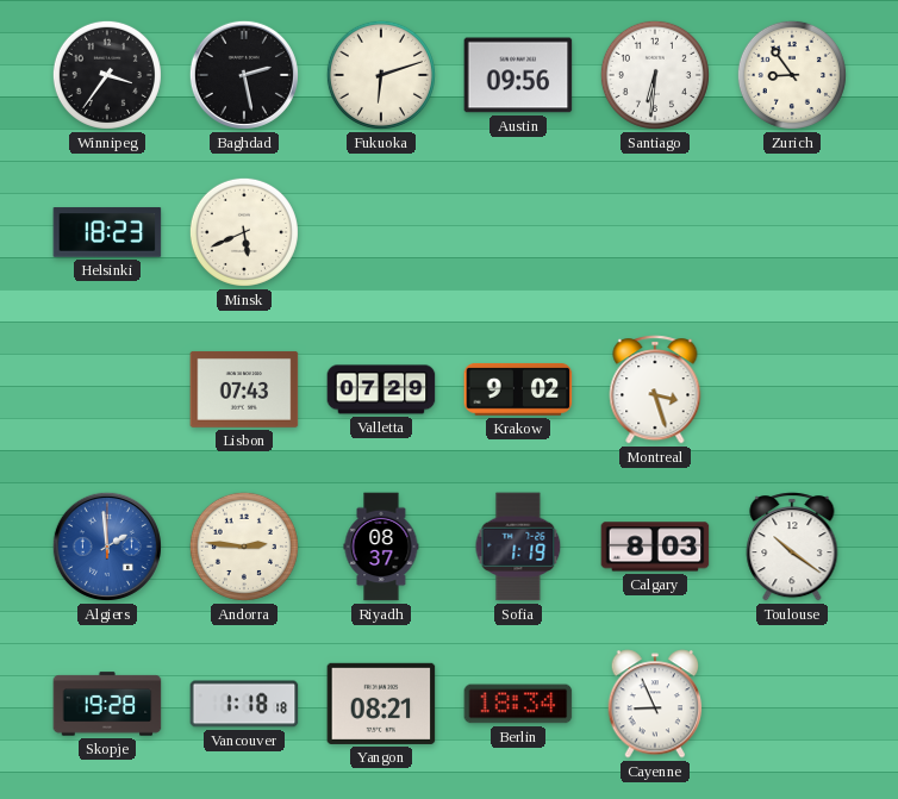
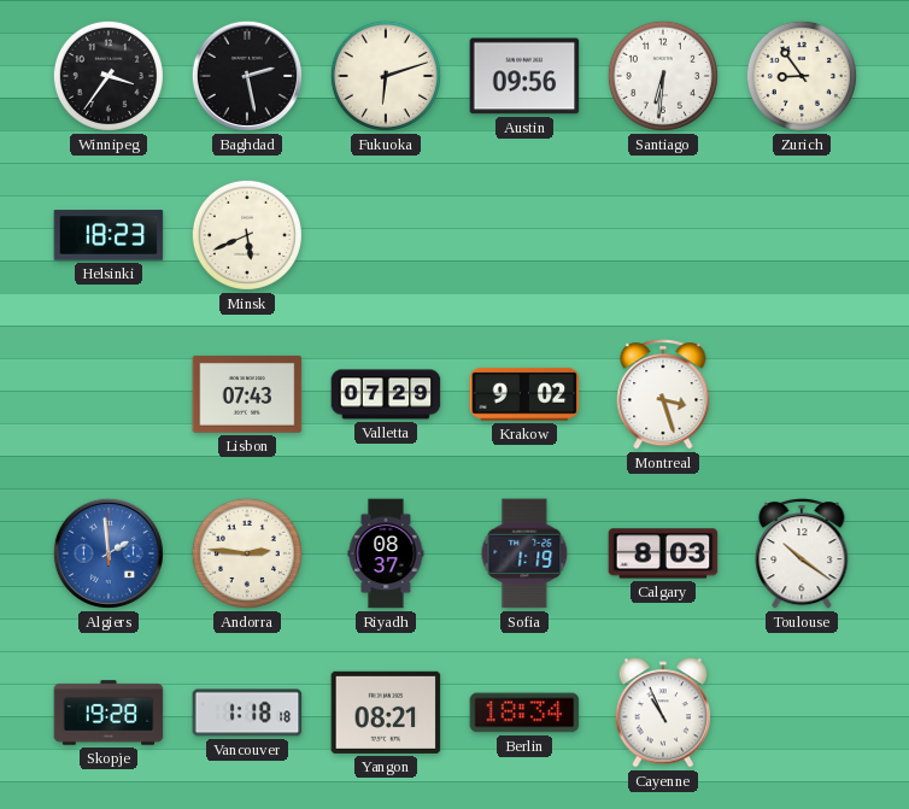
Cayenne: 8:56 -> 10:56
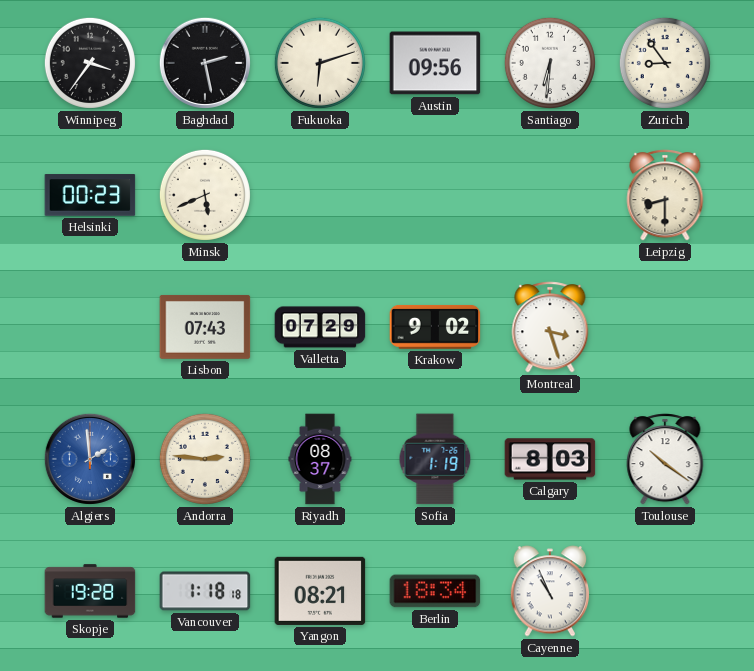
Helsinki: 18:23 -> 00:23
Leipzig: none -> 8:30
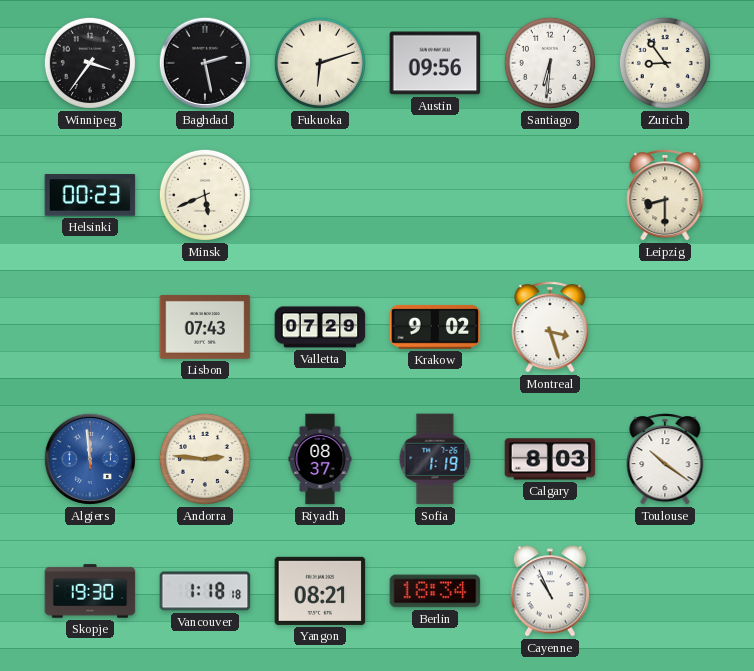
Algiers: 1:59 -> 11:59
Skopje: 19:28 -> 19:30
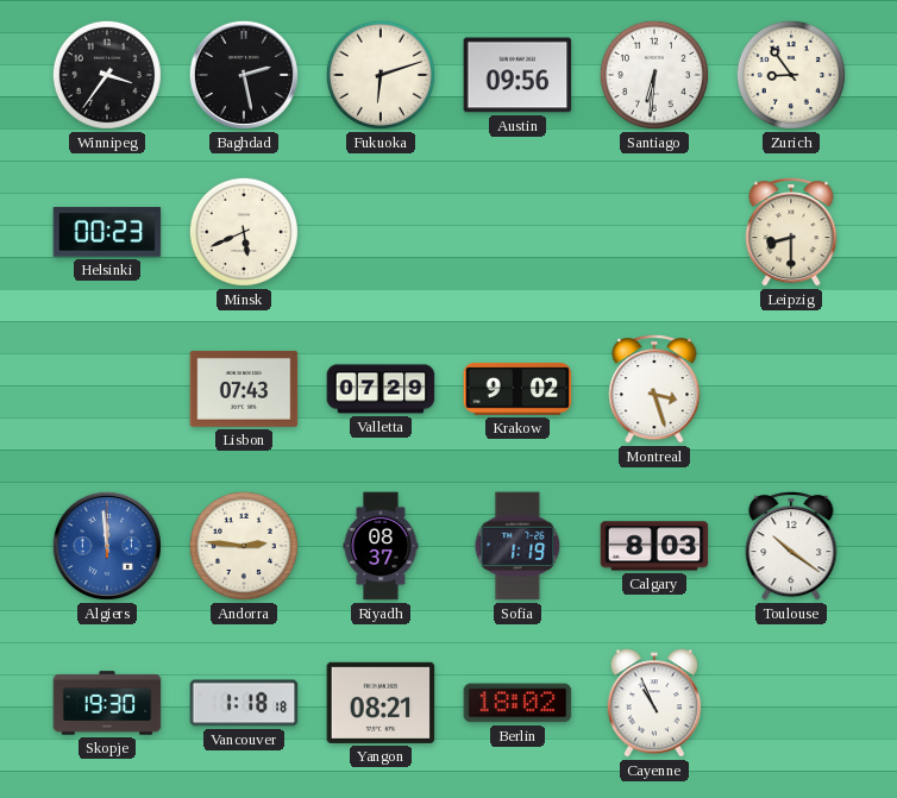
Berlin: 18:34 -> 18:02
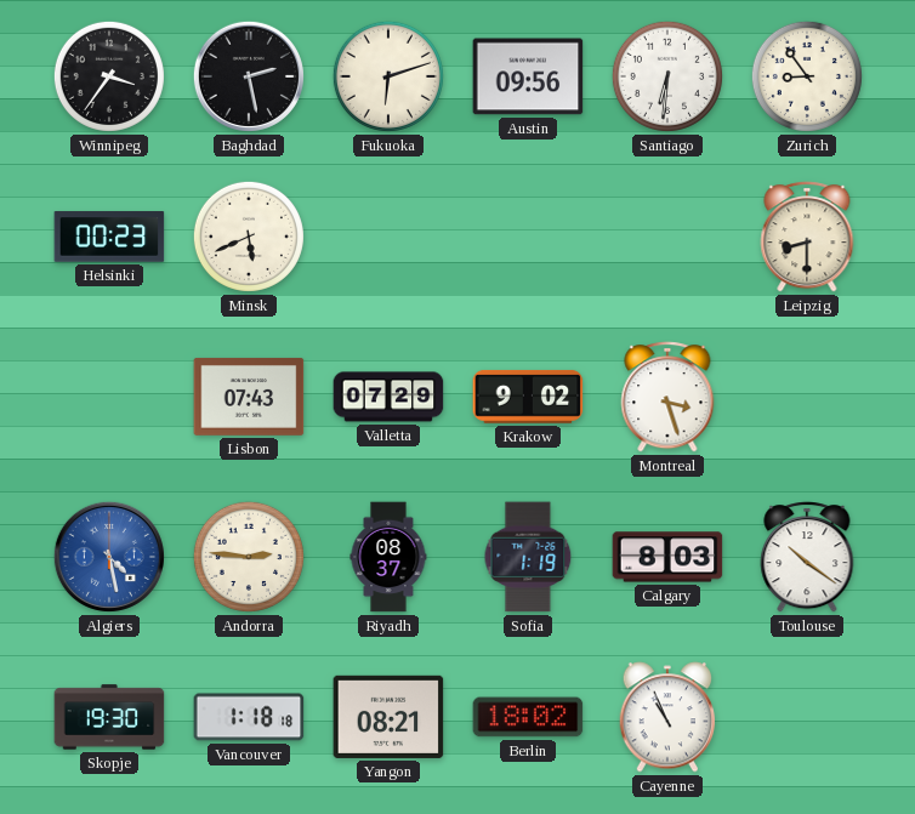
Algiers: 11:59 -> 4:28
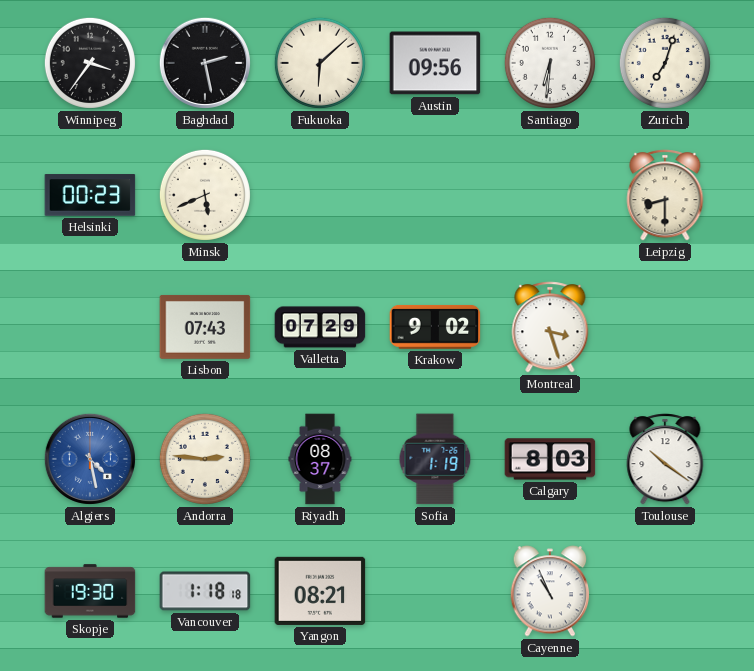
Fukuoka: 6:12 -> 6:08
Zurich: 8:54 -> 7:03
Berlin: 18:02 -> none
